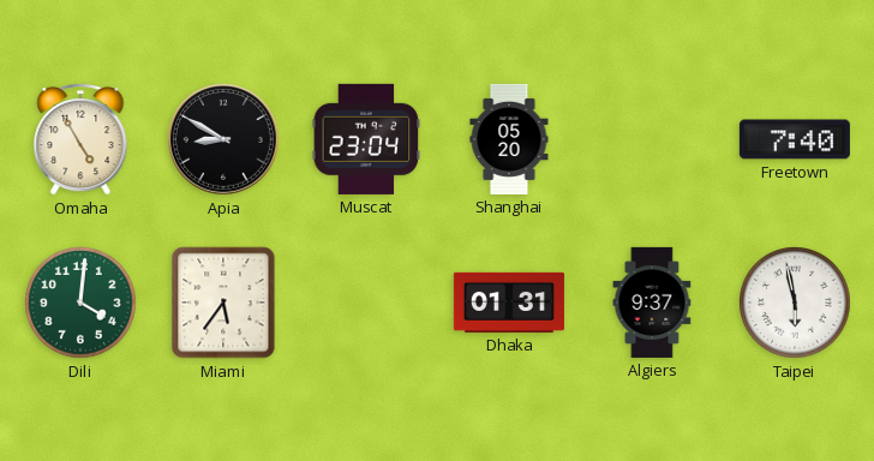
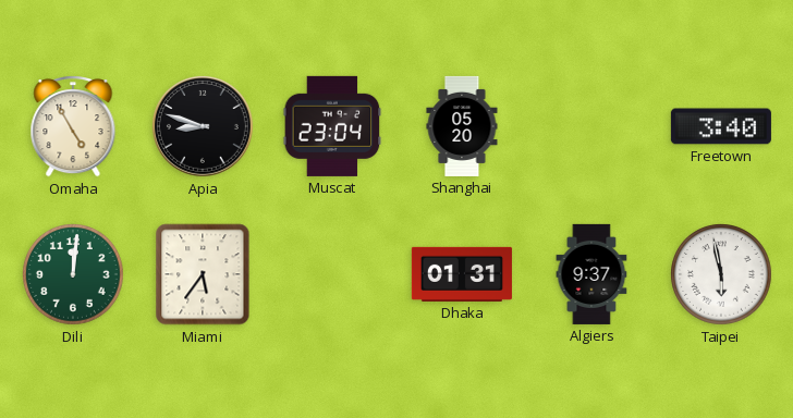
Apia: 8:50 -> 8:48
Freetown: 7:40 -> 3:40
Dili: 4:01 -> 12:01
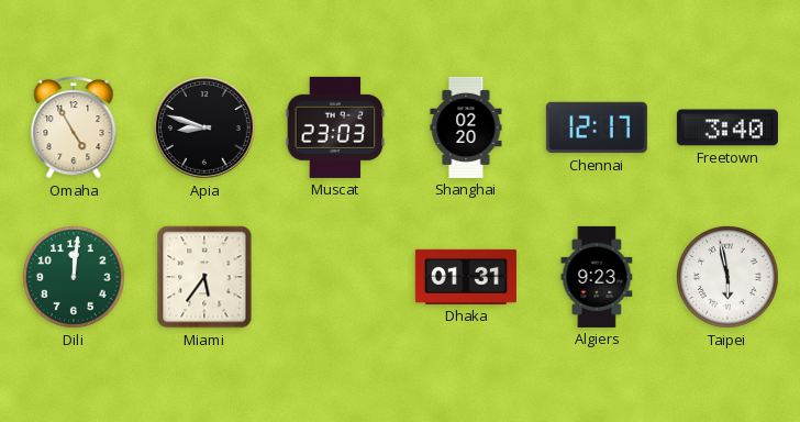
Muscat: 23:04 -> 23:03
Shanghai: 05:20 -> 02:20
Chennai: none -> 12:17
Algiers: 9:37 -> 9:23
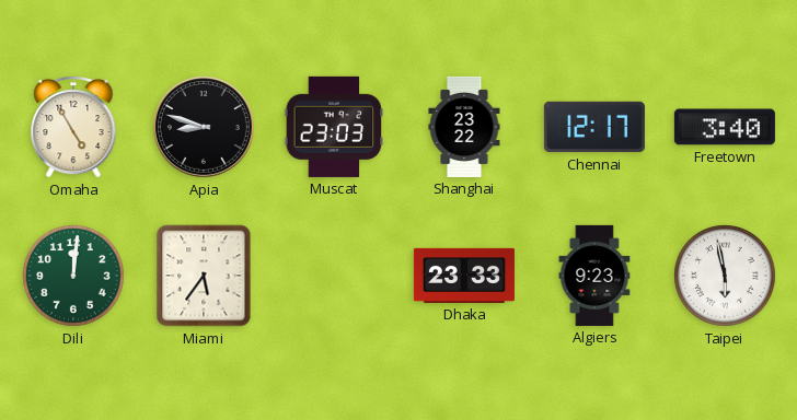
Shanghai: 02:20 -> 23:22
Dhaka: 01:31 -> 23:33
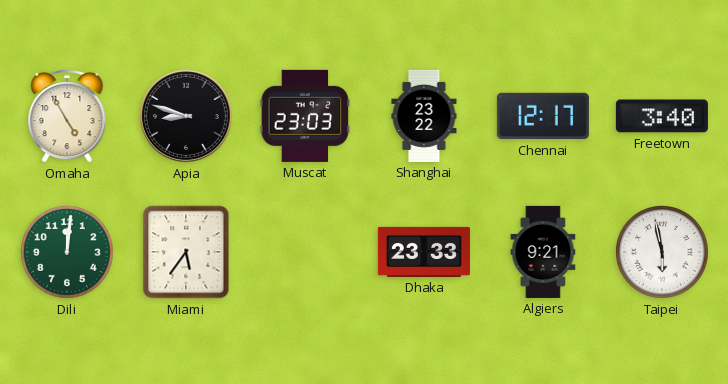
Algiers: 9:23 -> 9:21
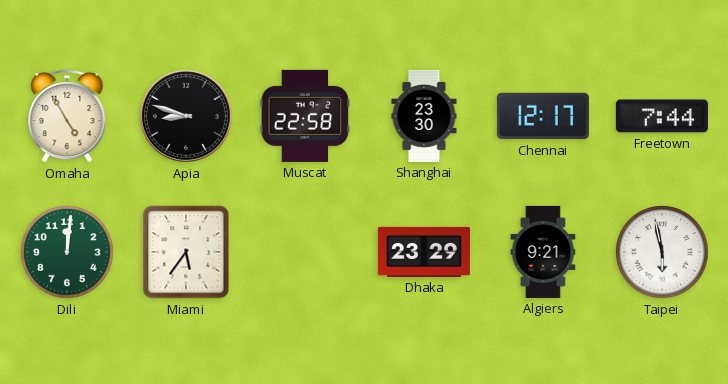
Muscat: 23:03 -> 22:58
Shanghai: 23:22 -> 23:30
Freetown: 3:40 -> 7:44
Dhaka: 23:33 -> 23:29
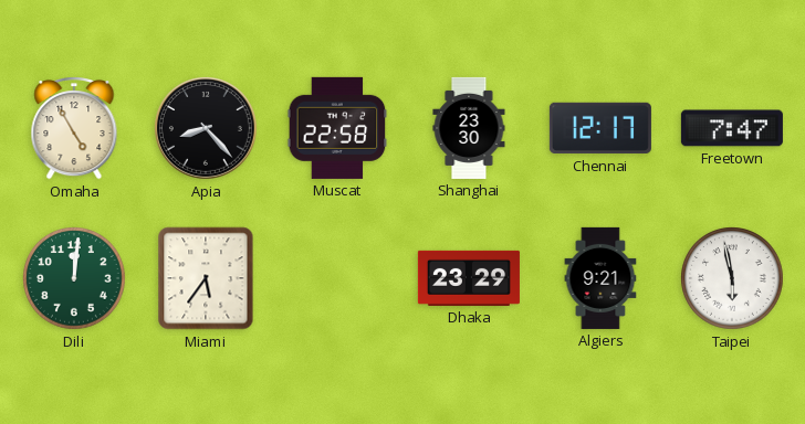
Apia: 8:48 -> 8:23
Freetown: 7:44 -> 7:47
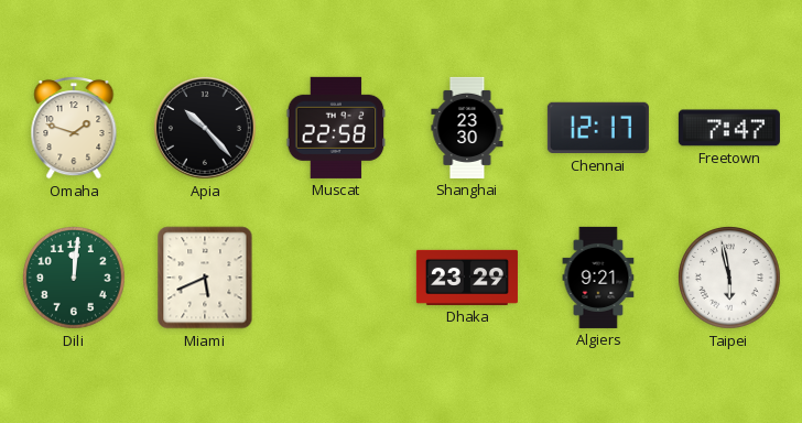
Omaha: 4:55 -> 1:48
Apia: 8:23 -> 10:23
Miami: 5:36 -> 5:41
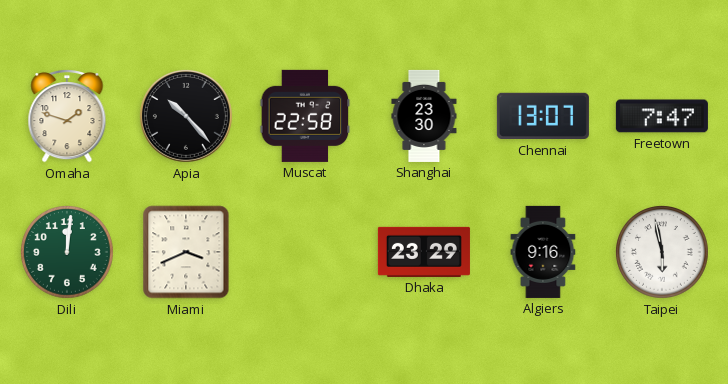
Chennai: 12:17 -> 13:07
Miami: 5:41 -> 3:41
Algiers: 9:21 -> 9:16
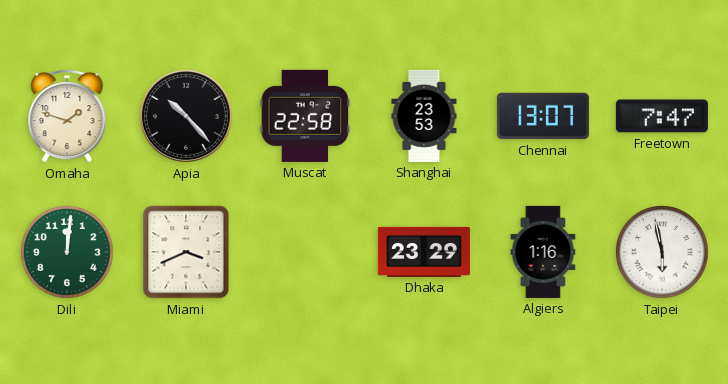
Shanghai: 23:30 -> 23:53
Algiers: 9:16 -> 1:16
